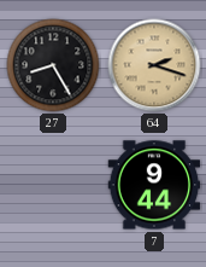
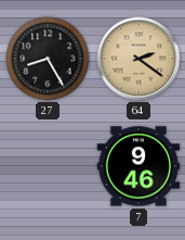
64: 2:18 -> 2:21
7: 9:44 -> 9:46
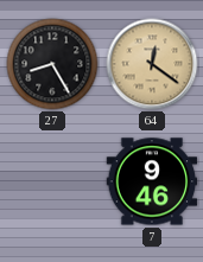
64: 2:21 -> 12:21
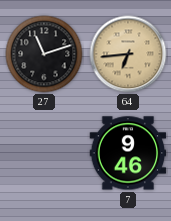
27: 8:25 -> 11:12
64: 12:21 -> 6:44
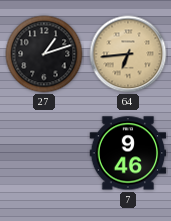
27: 11:12 -> 1:12
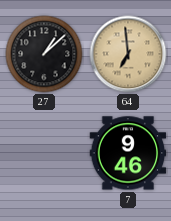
27: 1:12 -> 1:08
64: 6:44 -> 6:59
